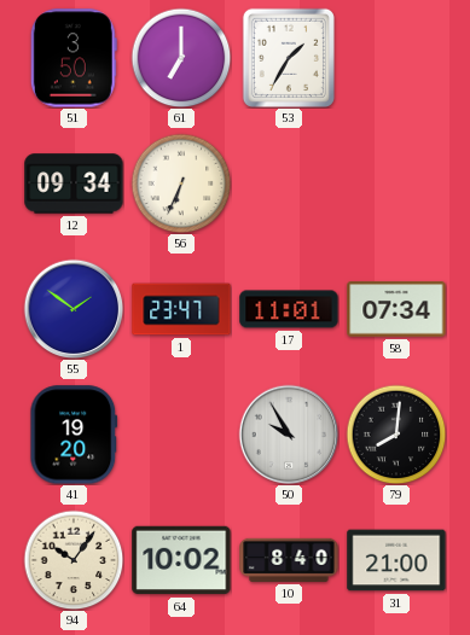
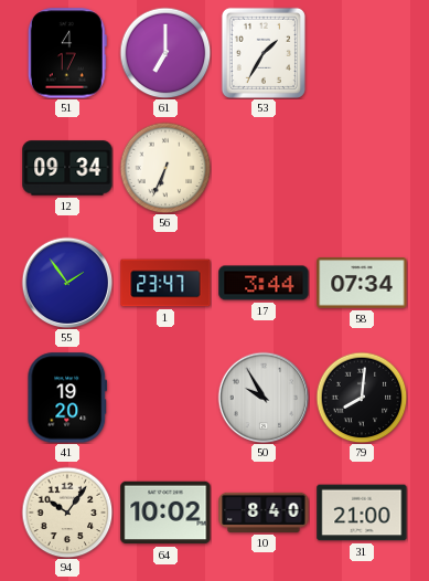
51: 3:50 -> 4:17
55: 1:51 -> 1:54
17: 11:01 -> 3:44
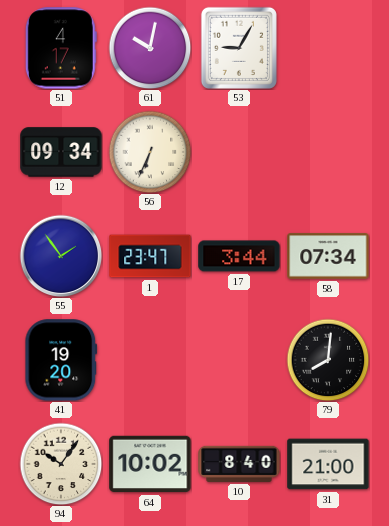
61: 7:00 -> 10:02
53: 1:35 -> 9:05
50: 9:55 -> none
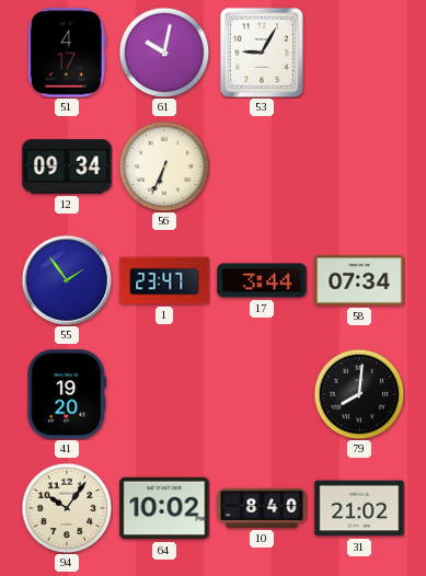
31: 21:00 -> 21:02
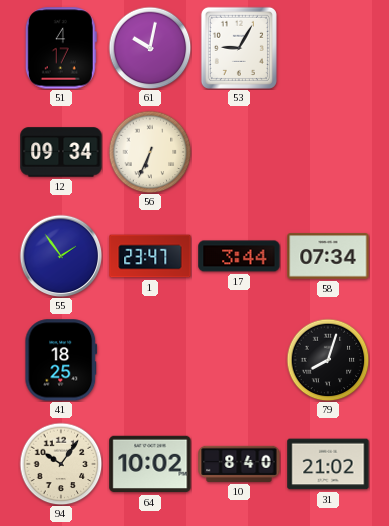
41: 19:20 -> 18:25
79: 8:01 -> 8:03
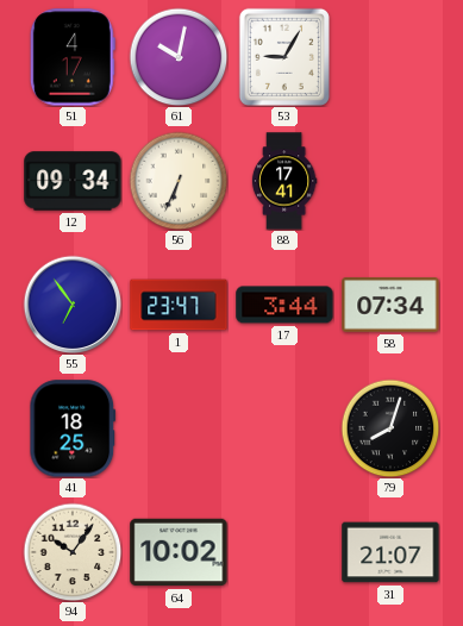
88: none -> 17:41
55: 1:54 -> 6:54
10: 8:40 -> none
31: 21:02 -> 21:07
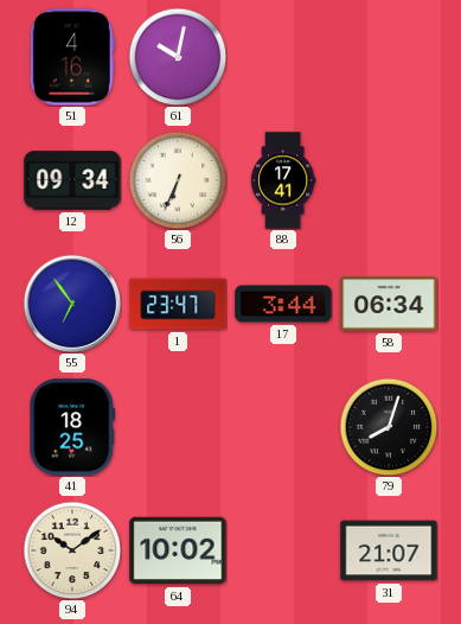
51: 4:17 -> 4:16
53: 9:05 -> none
58: 07:34 -> 06:34
94: 10:06 -> 10:09
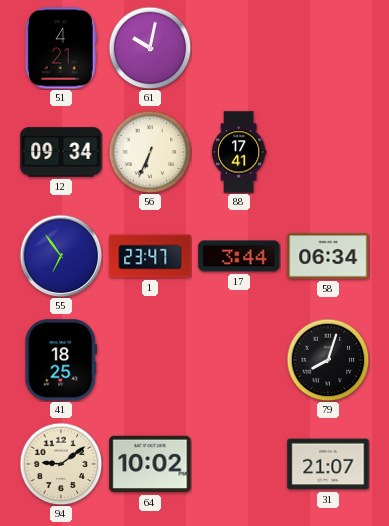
51: 4:16 -> 4:21
94: 10:09 -> 9:09
